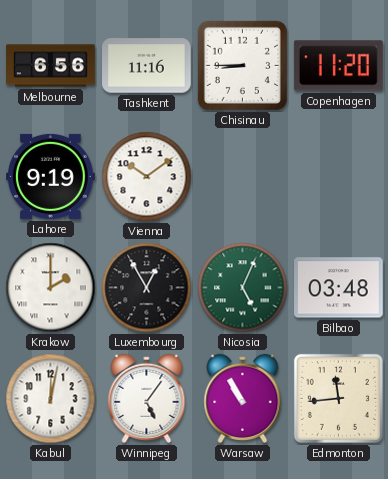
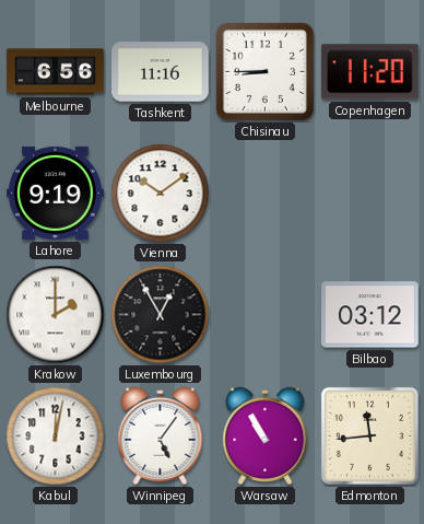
Nicosia: 5:04 -> none
Bilbao: 03:48 -> 03:12
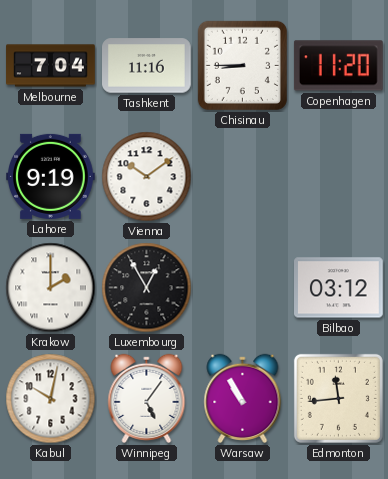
Melbourne: 6:56 -> 7:04
Kabul: 12:02 -> 10:02
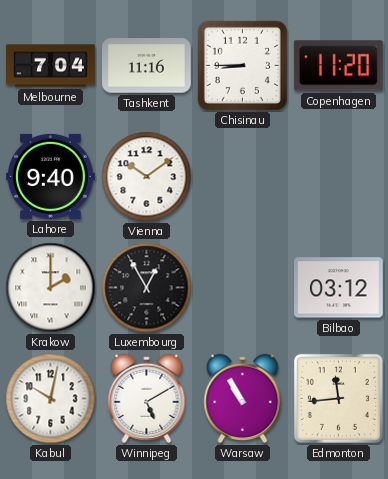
Lahore: 9:19 -> 9:40
Winnipeg: 5:06 -> 5:10
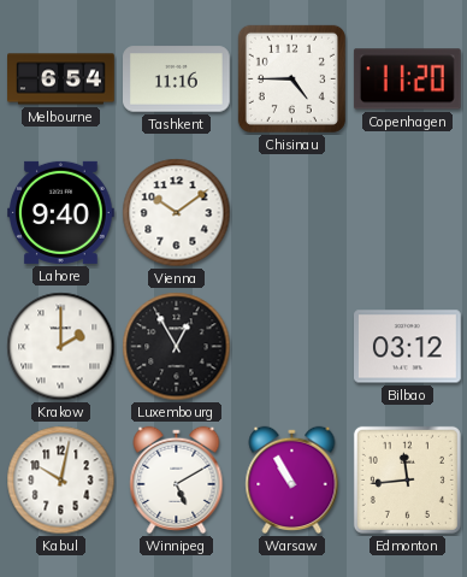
Melbourne: 7:04 -> 6:54
Chisinau: 8:45 -> 4:45
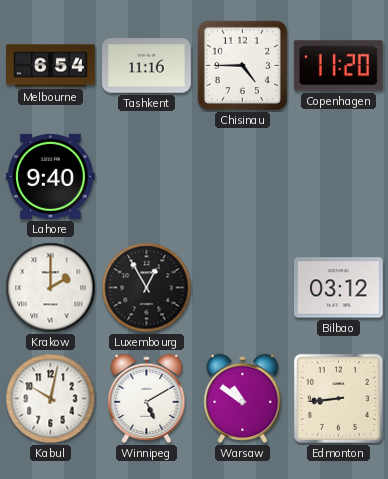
Vienna: 10:09 -> none
Warsaw: 10:55 -> 10:51
Edmonton: 11:44 -> 8:44
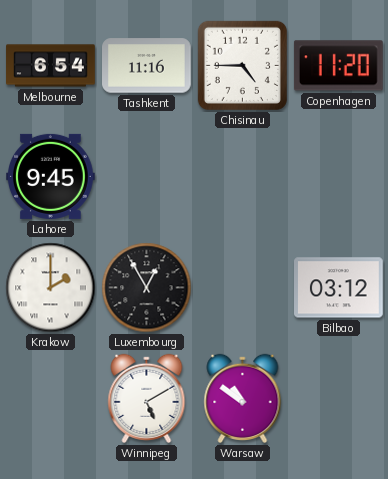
Lahore: 9:40 -> 9:45
Kabul: 10:02 -> none
Edmonton: 8:44 -> none
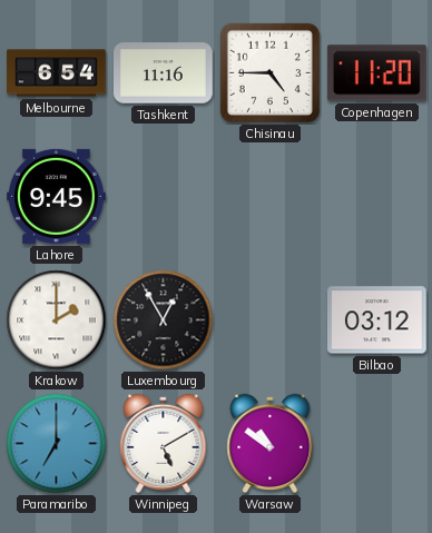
Paramaribo: none -> 7:00
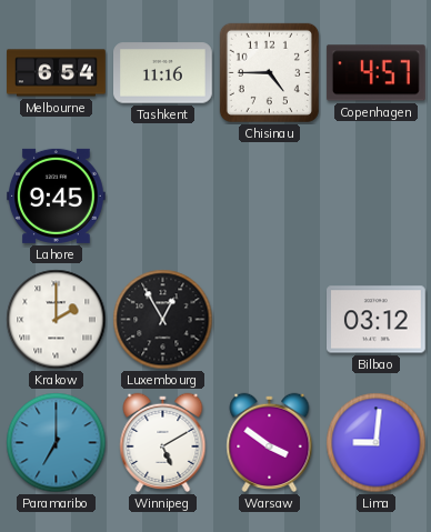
Copenhagen: 11:20 -> 4:57
Warsaw: 10:51 -> 3:51
Lima: none -> 9:01
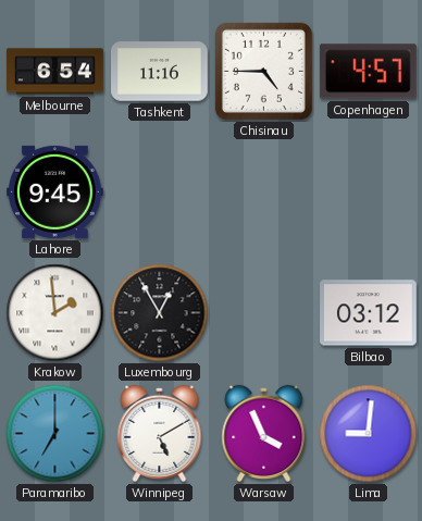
Krakow: 2:00 -> 1:59
Warsaw: 3:51 -> 3:56
